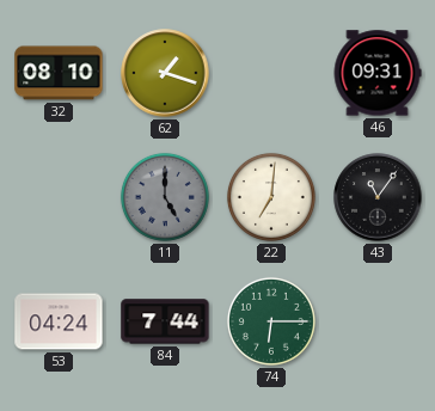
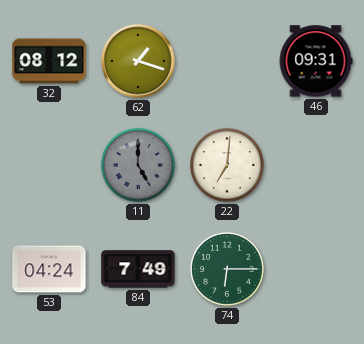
32: 08:10 -> 08:12
43: 11:06 -> none
84: 7:44 -> 7:49
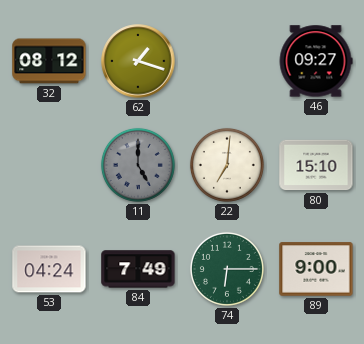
46: 09:31 -> 09:27
80: none -> 15:10
89: none -> 9:00
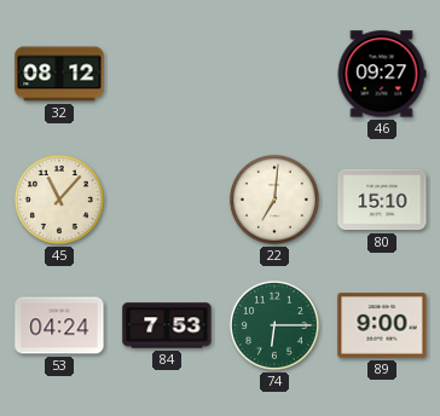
62: 1:18 -> none
45: none -> 11:07
11: 5:00 -> none
84: 7:49 -> 7:53
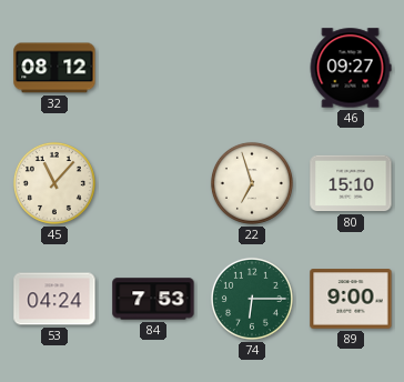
22: 7:01 -> 6:57
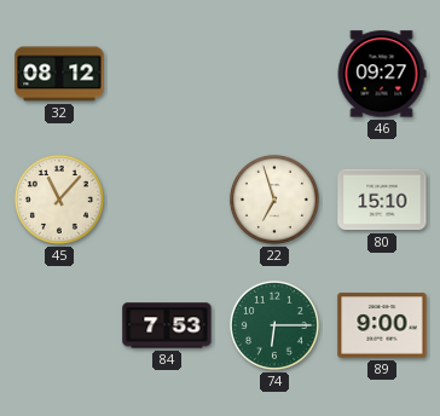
53: 04:24 -> none
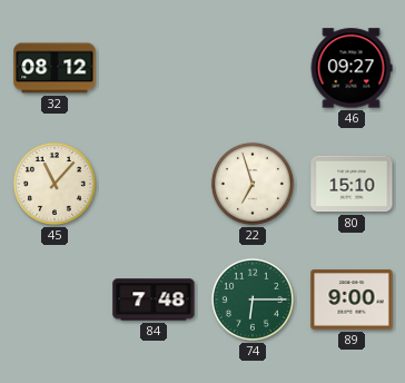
84: 7:53 -> 7:48
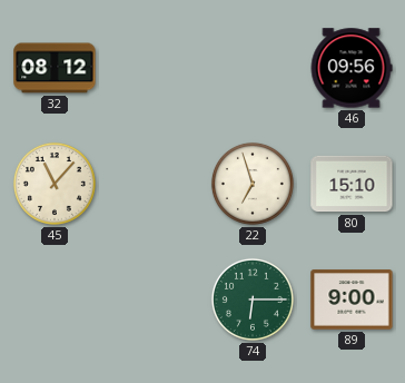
46: 09:27 -> 09:56
84: 7:48 -> none
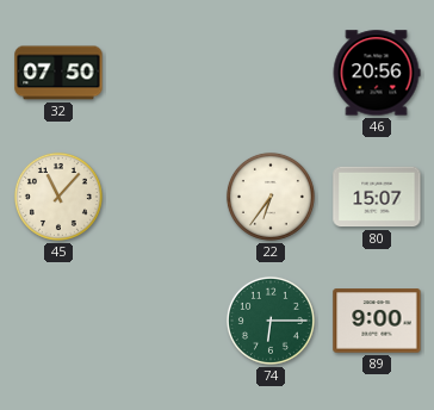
32: 08:12 -> 07:50
46: 09:56 -> 20:56
22: 6:57 -> 6:36
80: 15:10 -> 15:07
